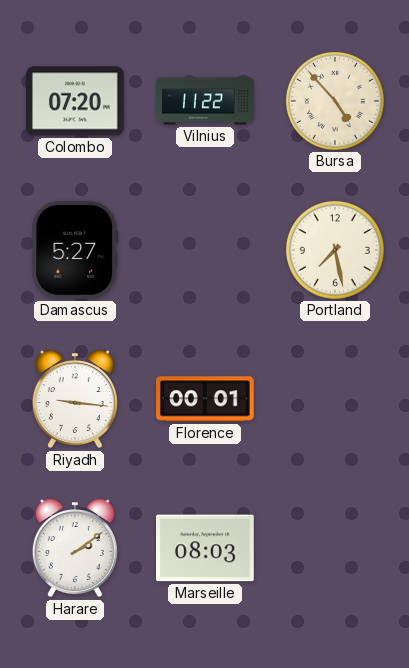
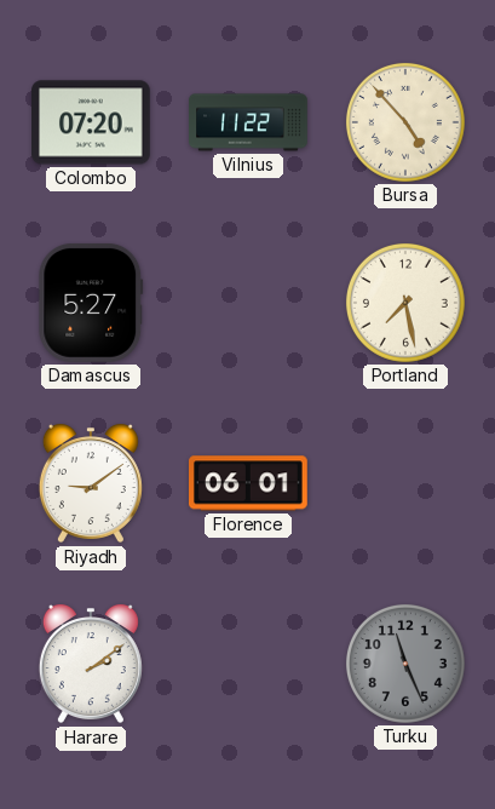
Riyadh: 9:16 -> 9:09
Florence: 00:01 -> 06:01
Marseille: 08:03 -> none
Turku: none -> 11:26
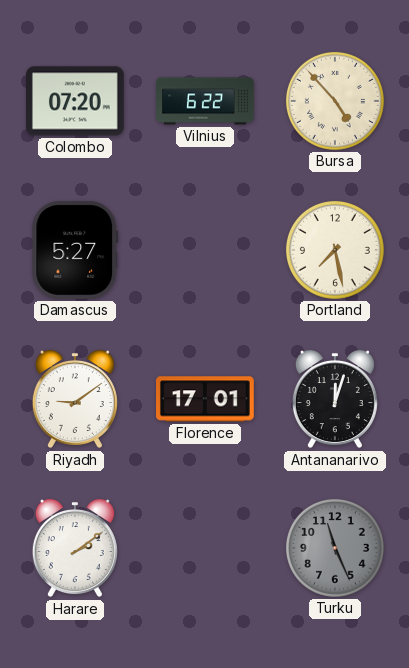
Vilnius: 11:22 -> 6:22
Florence: 06:01 -> 17:01
Antananarivo: none -> 12:03
